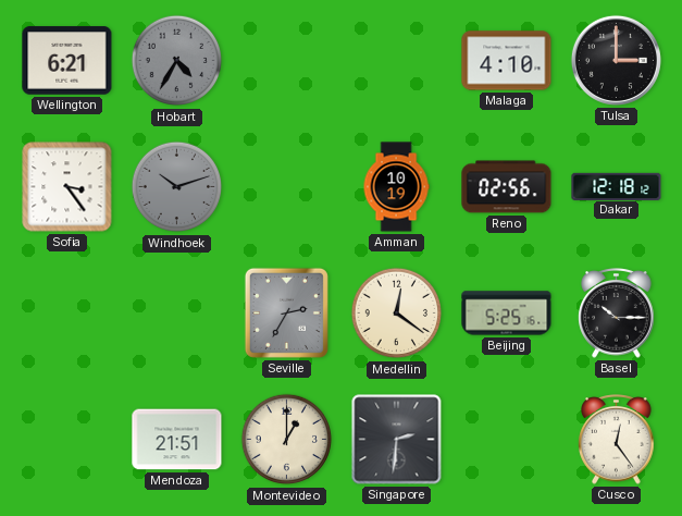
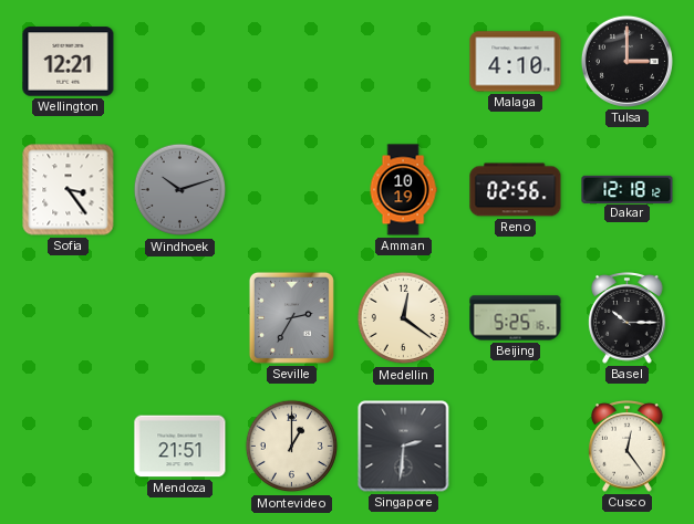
Wellington: 6:21 -> 12:21
Hobart: 4:35 -> none
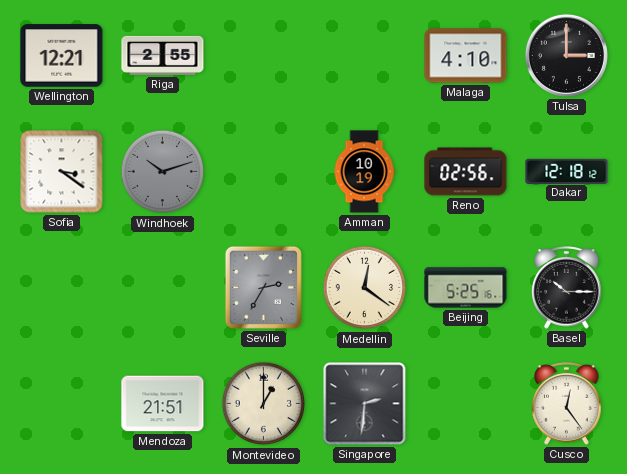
Riga: none -> 2:55
Sofia: 3:24 -> 3:21
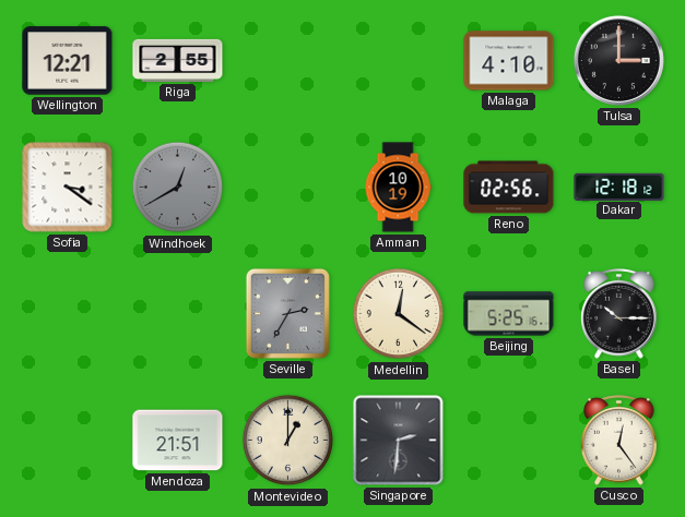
Windhoek: 10:12 -> 12:40
